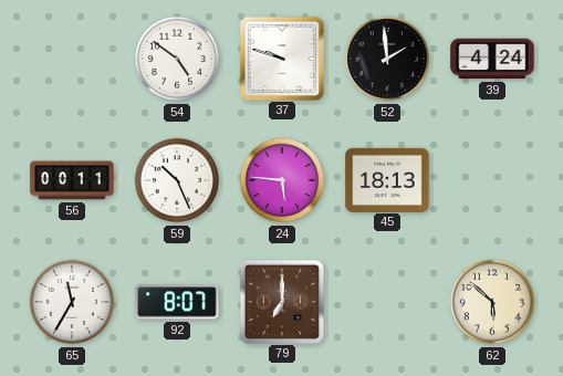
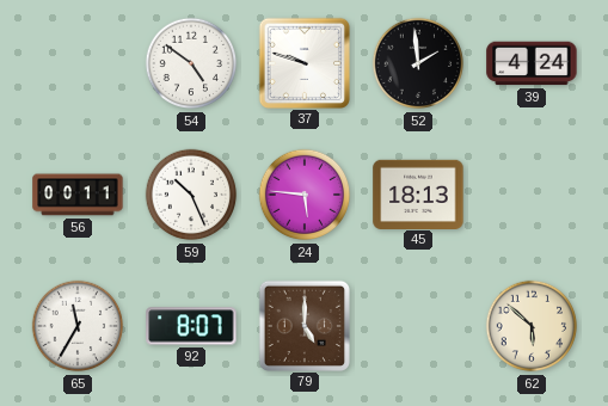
79: 7:00 -> 5:00
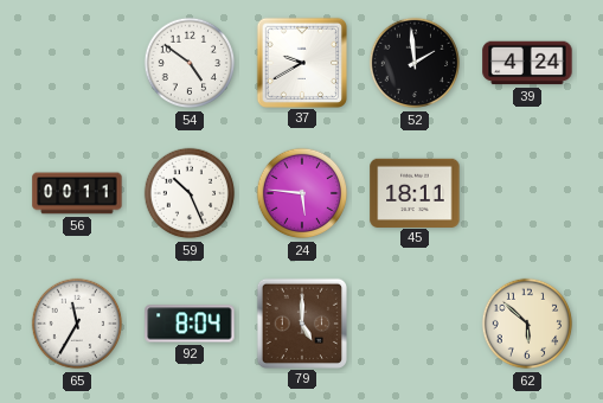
37: 9:48 -> 9:40
45: 18:13 -> 18:11
92: 8:07 -> 8:04
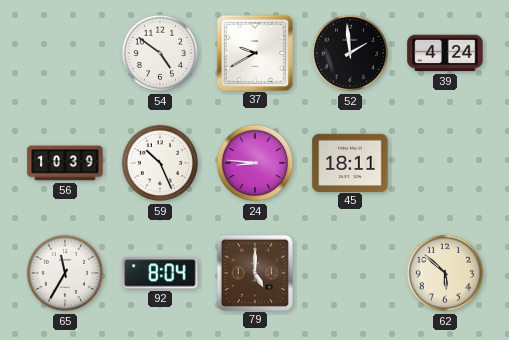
56: 00:11 -> 10:39
24: 5:46 -> 8:46
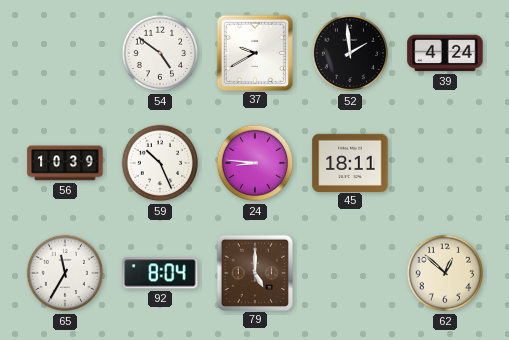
62: 5:52 -> 12:52
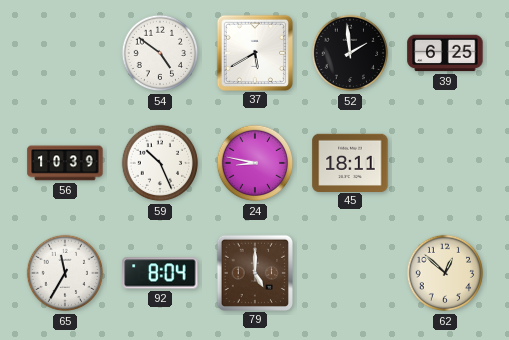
37: 9:40 -> 5:40
39: 4:24 -> 6:25
24: 8:46 -> 8:47
